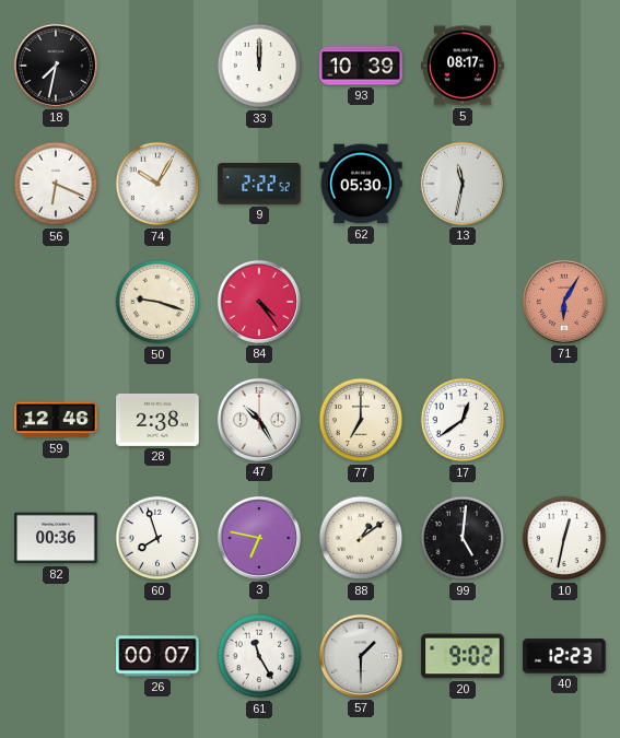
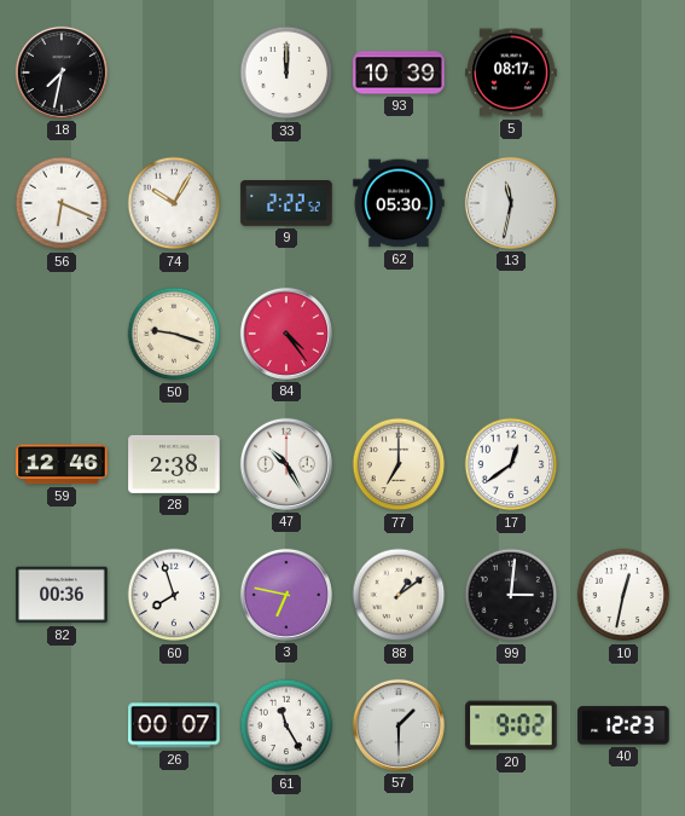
71: 6:05 -> none
99: 5:01 -> 3:01
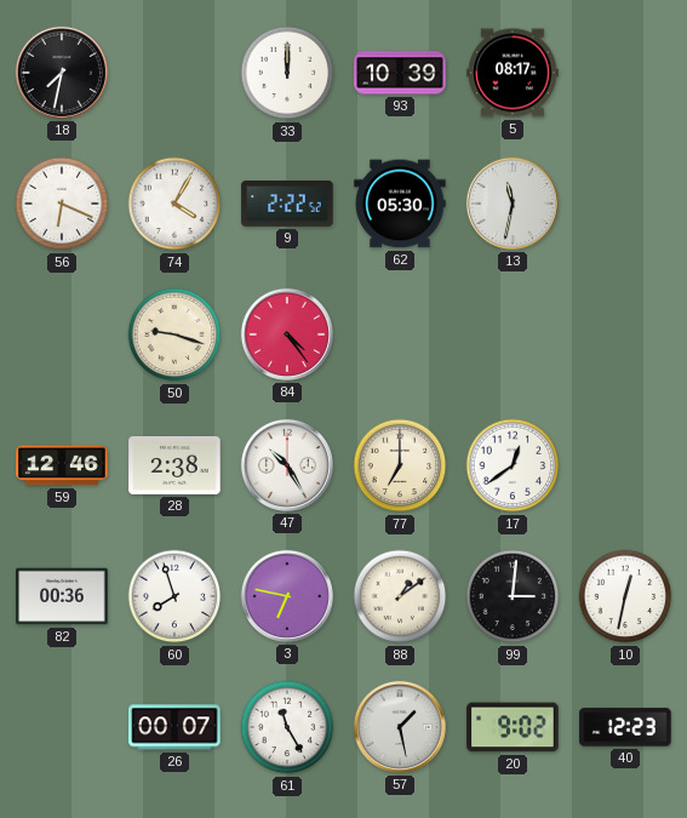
74: 10:05 -> 4:05
57: 1:30 -> 1:28
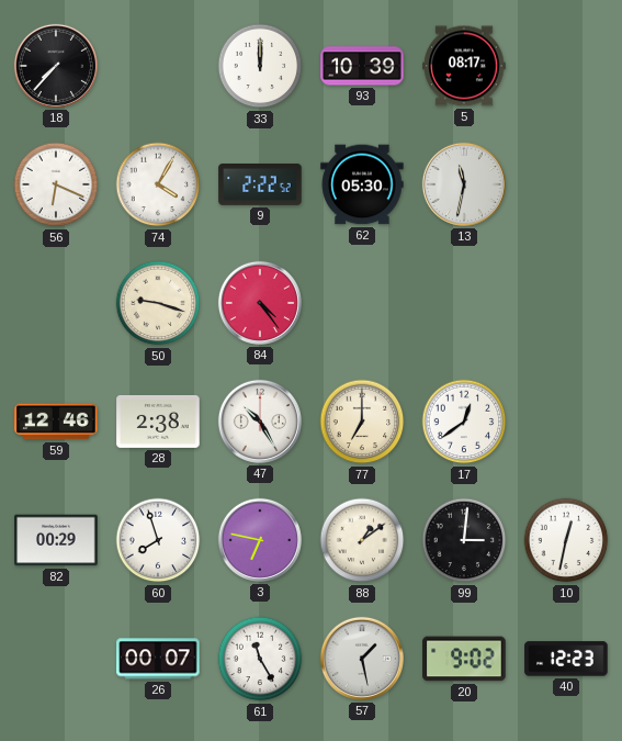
18: 7:32 -> 7:37
82: 00:36 -> 00:29
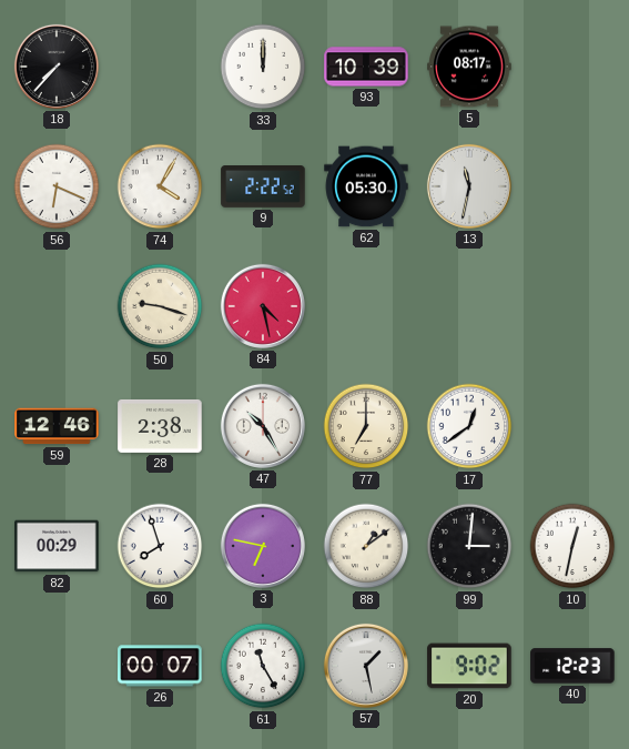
84: 4:24 -> 4:28
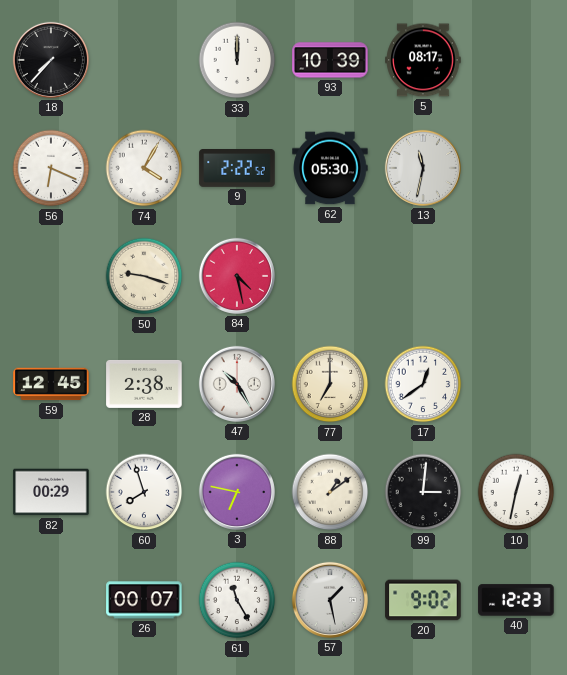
59: 12:46 -> 12:45
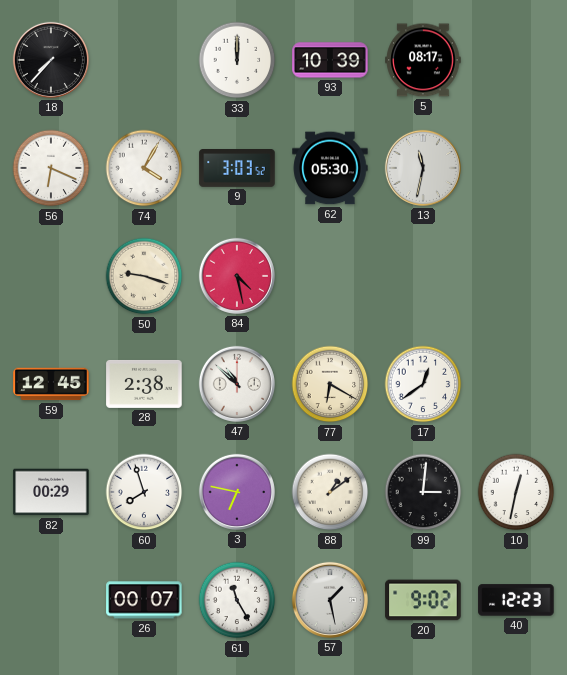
9: 2:22 -> 3:03
47: 10:25 -> 10:52
77: 7:00 -> 6:20
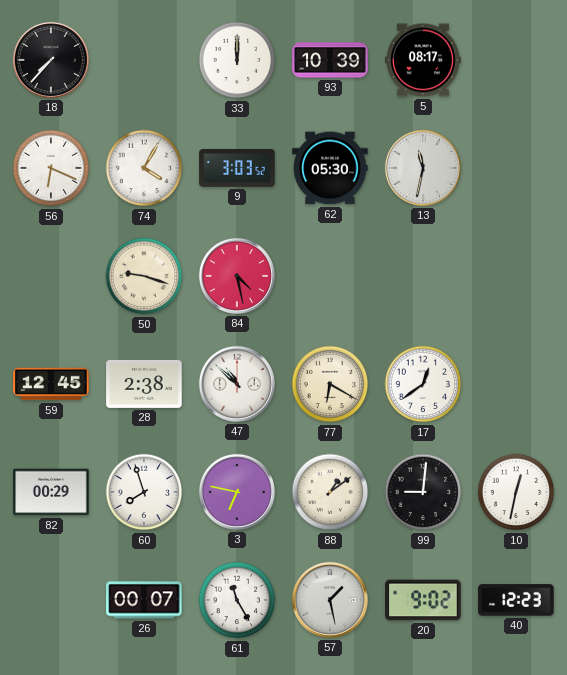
99: 3:01 -> 9:01
